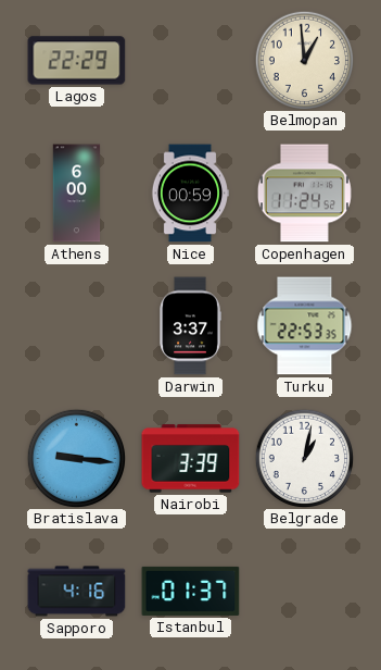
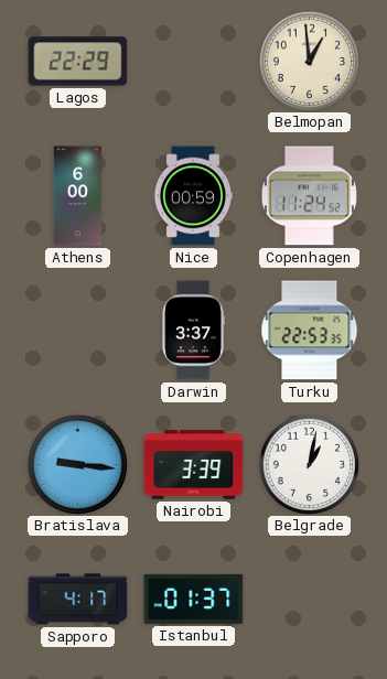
Sapporo: 4:16 -> 4:17
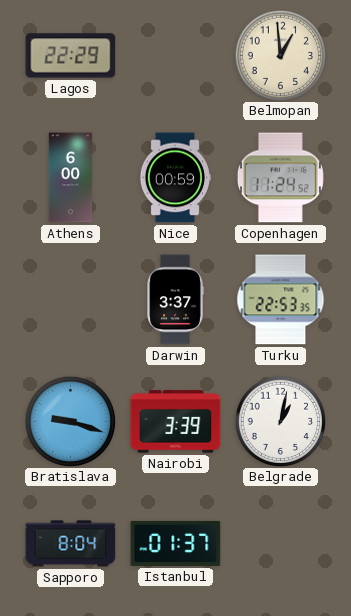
Bratislava: 9:16 -> 9:18
Sapporo: 4:17 -> 8:04
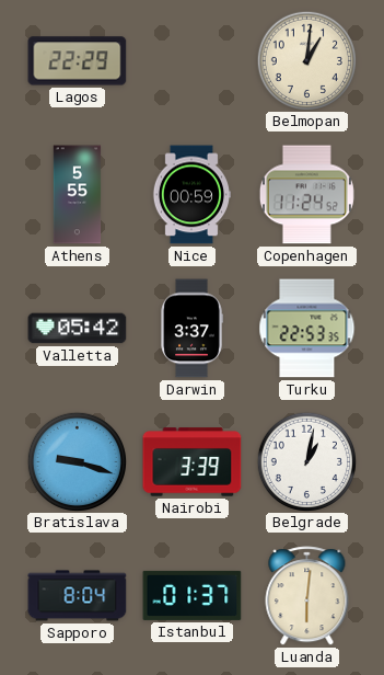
Belmopan: 12:59 -> 1:01
Athens: 6:00 -> 5:55
Valletta: none -> 05:42
Luanda: none -> 6:01
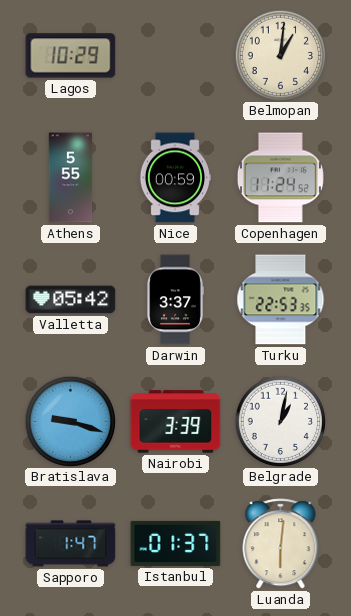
Lagos: 22:29 -> 10:29
Sapporo: 8:04 -> 1:47
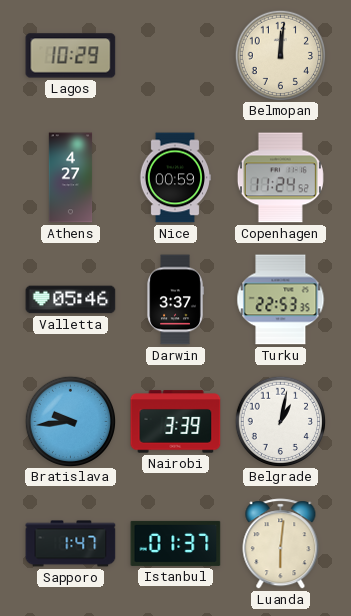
Belmopan: 1:01 -> 12:01
Athens: 5:55 -> 4:27
Valletta: 05:42 -> 05:46
Bratislava: 9:18 -> 9:44
